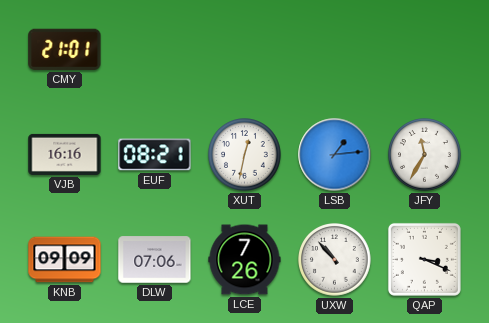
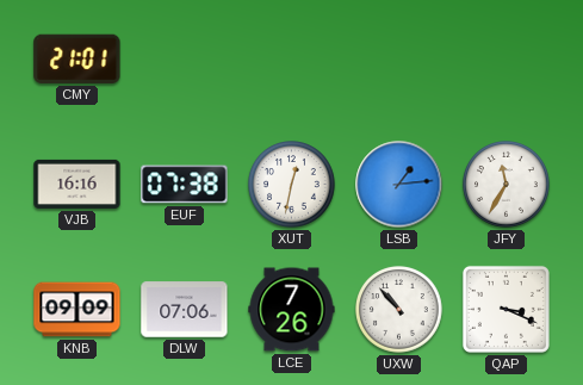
EUF: 08:21 -> 07:38
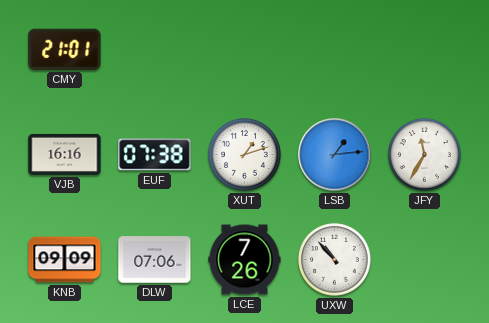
XUT: 12:32 -> 1:12
QAP: 3:19 -> none
